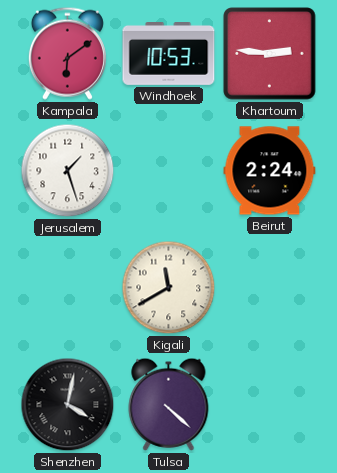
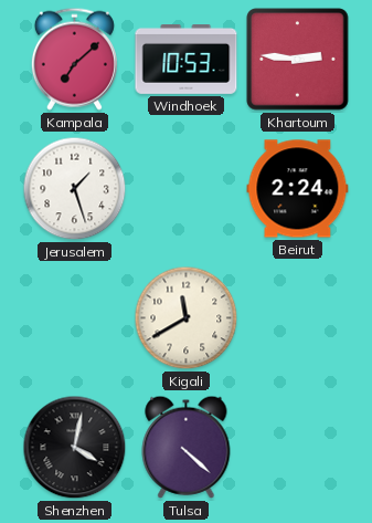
Kampala: 6:09 -> 7:08
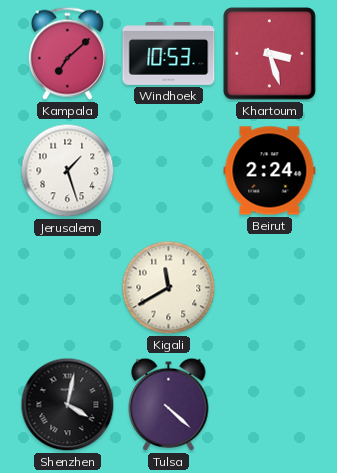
Khartoum: 2:46 -> 3:27
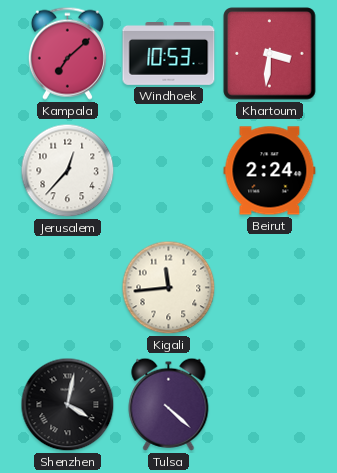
Khartoum: 3:27 -> 3:31
Jerusalem: 1:27 -> 12:37
Kigali: 11:40 -> 11:44
